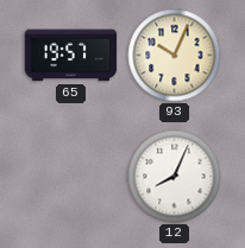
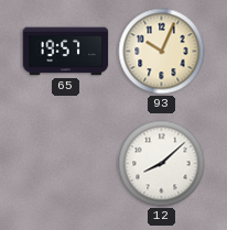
12: 8:04 -> 8:08
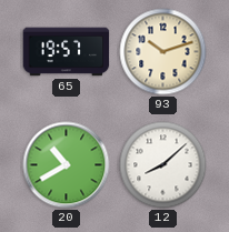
93: 10:04 -> 10:12
20: none -> 10:40
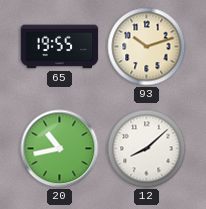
65: 19:57 -> 19:55
20: 10:40 -> 10:43
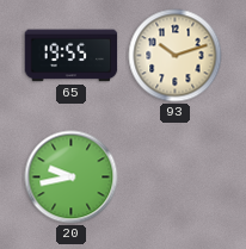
20: 10:43 -> 9:43
12: 8:08 -> none
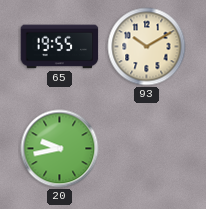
93: 10:12 -> 10:10
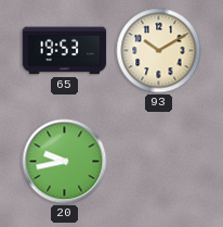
65: 19:55 -> 19:53
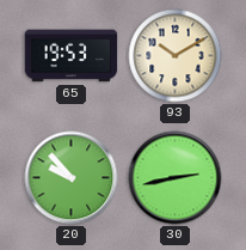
20: 9:43 -> 9:53
30: none -> 2:43
